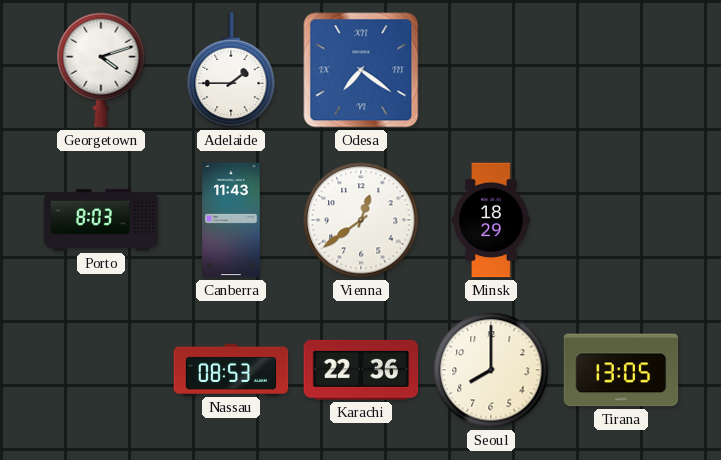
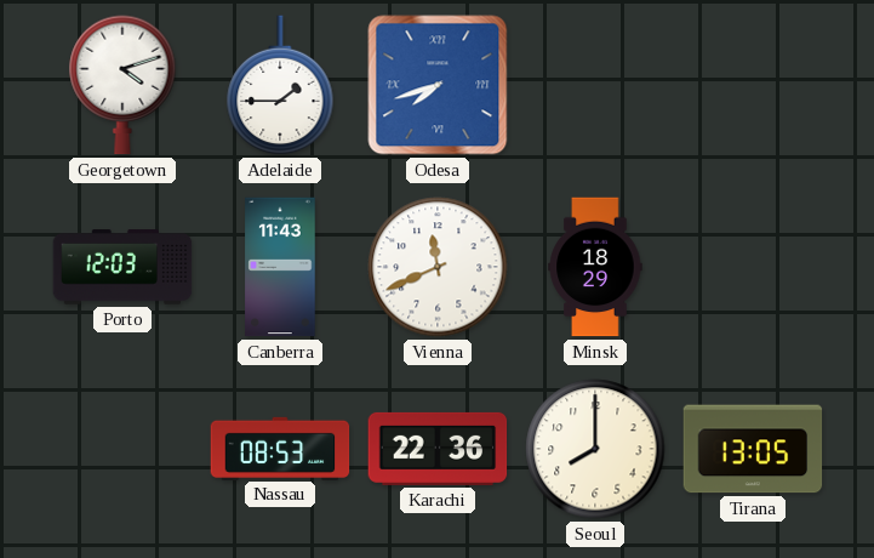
Odesa: 7:21 -> 7:42
Porto: 8:03 -> 12:03
Vienna: 12:39 -> 11:41
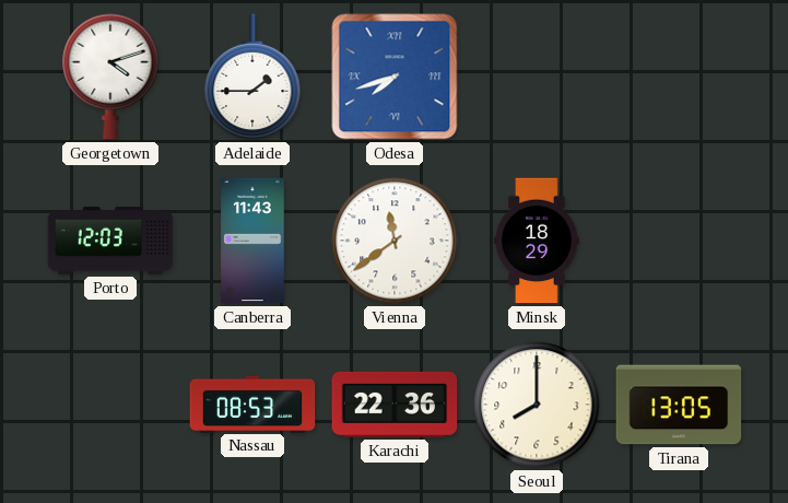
Vienna: 11:41 -> 11:39
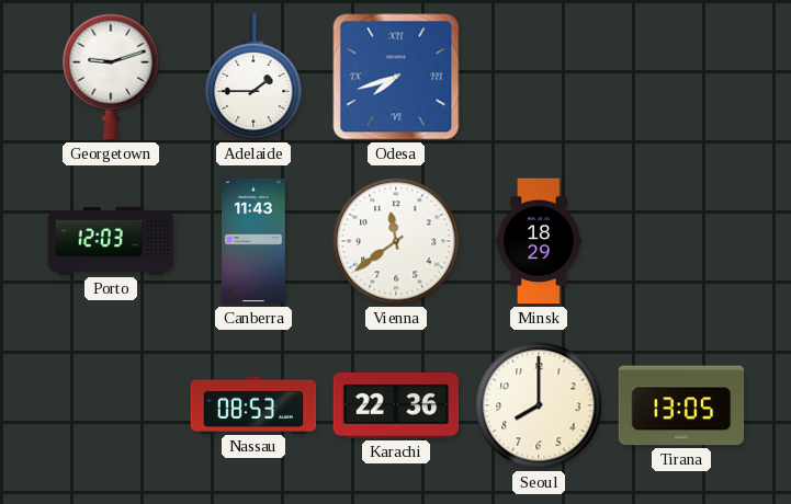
Georgetown: 4:12 -> 9:12
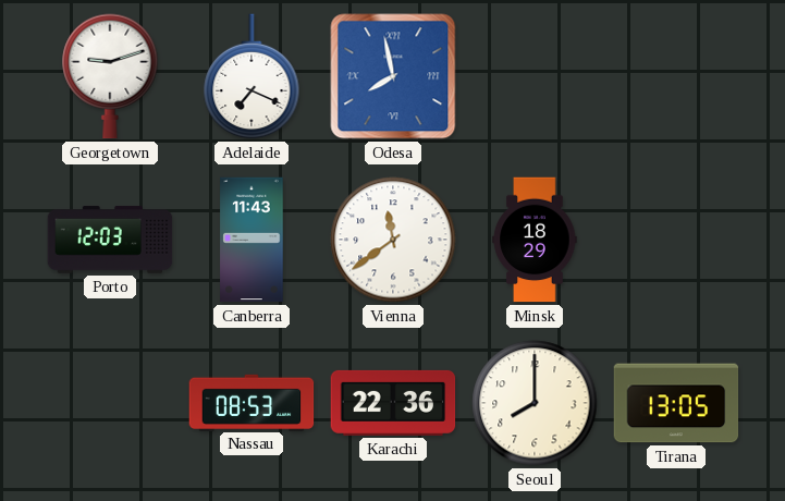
Adelaide: 1:45 -> 7:19
Odesa: 7:42 -> 7:58
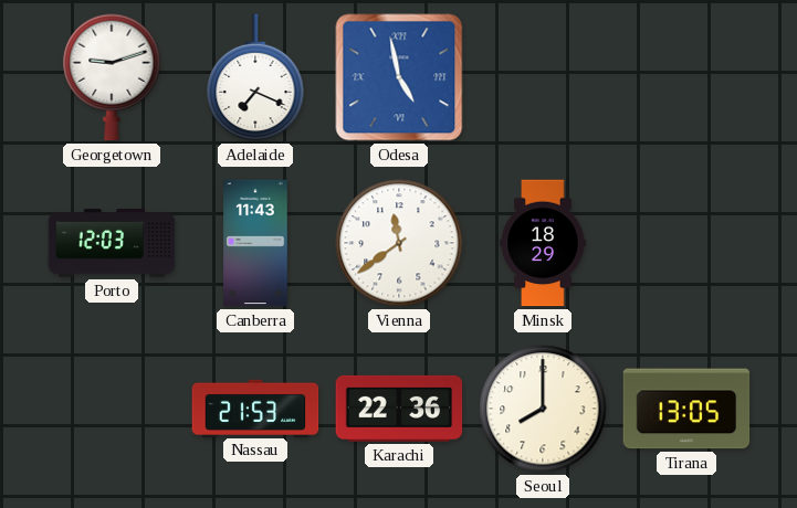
Odesa: 7:58 -> 4:58
Nassau: 08:53 -> 21:53
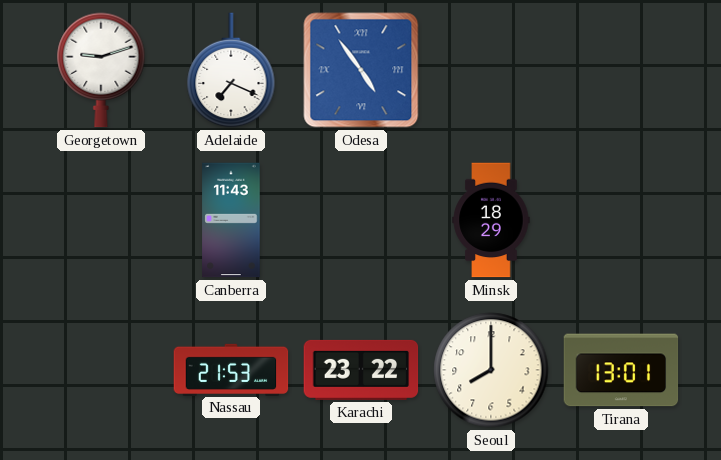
Odesa: 4:58 -> 4:54
Porto: 12:03 -> none
Vienna: 11:39 -> none
Karachi: 22:36 -> 23:22
Tirana: 13:05 -> 13:01
